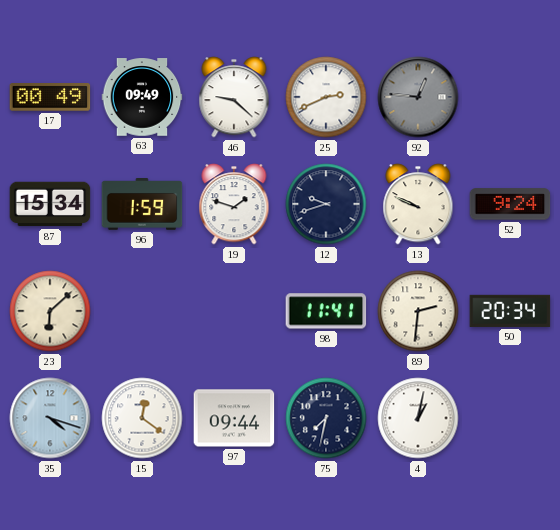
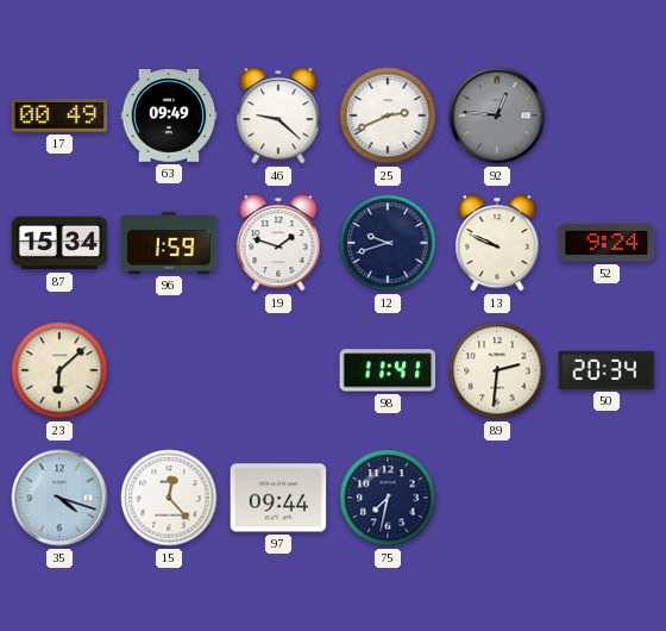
15: 12:21 -> 12:23
4: 1:02 -> none
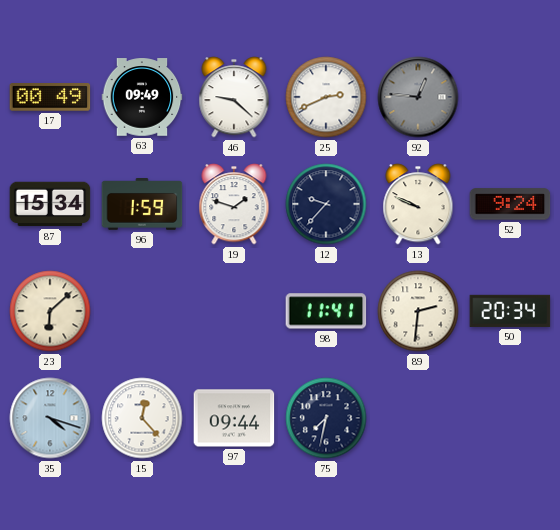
12: 9:42 -> 9:37
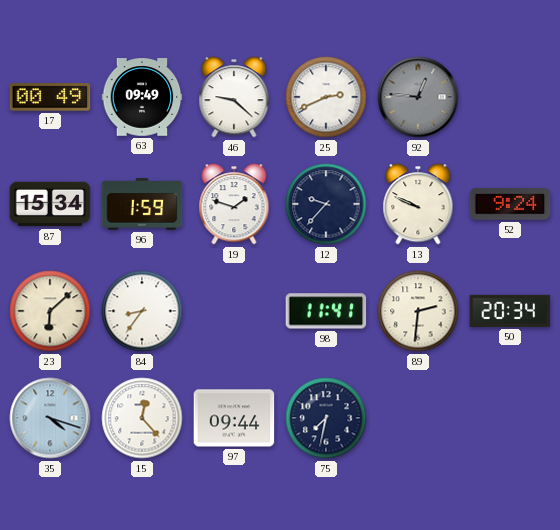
84: none -> 8:36
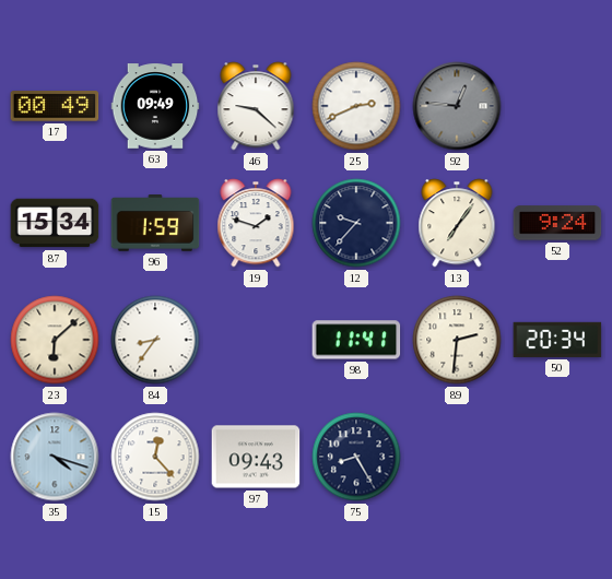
13: 9:49 -> 7:06
97: 09:44 -> 09:43
75: 7:32 -> 8:25
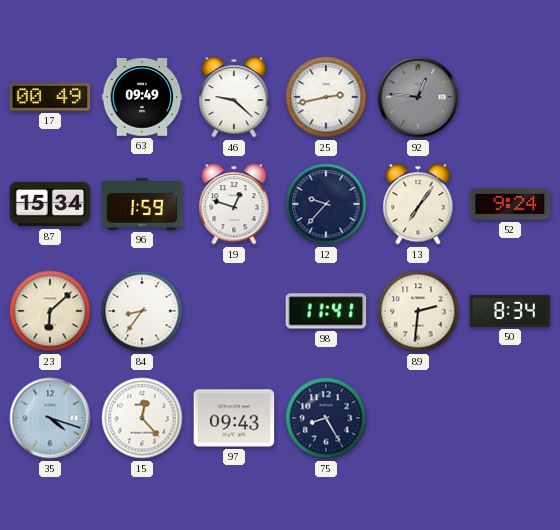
25: 2:41 -> 2:43
19: 1:48 -> 12:48
50: 20:34 -> 8:34
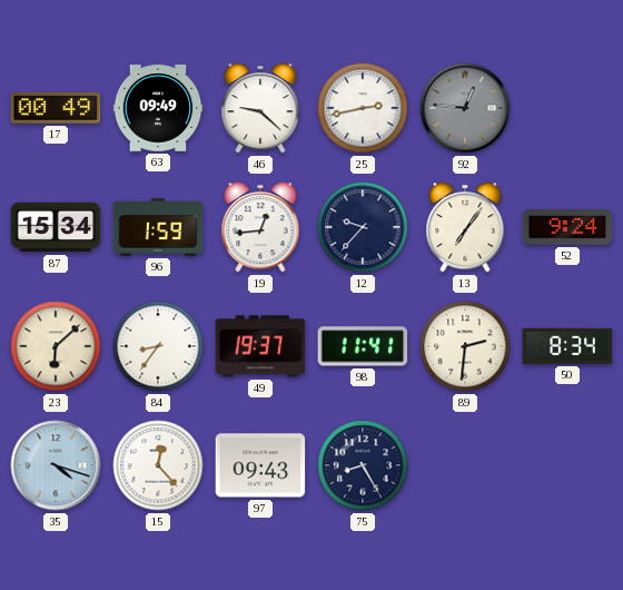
19: 12:48 -> 12:44
49: none -> 19:37
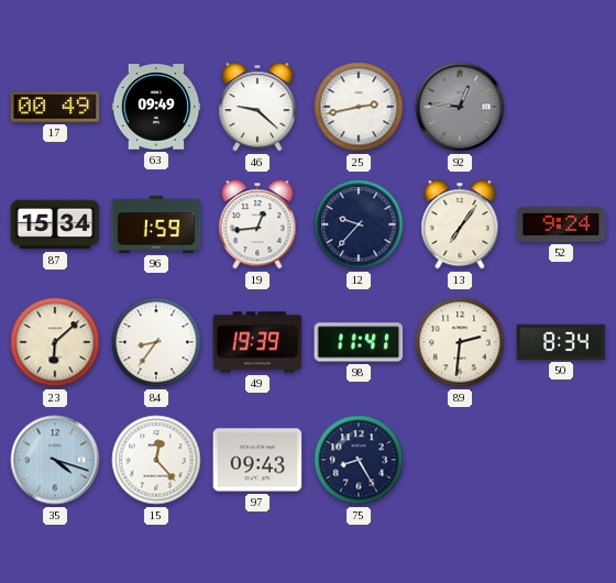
49: 19:37 -> 19:39
